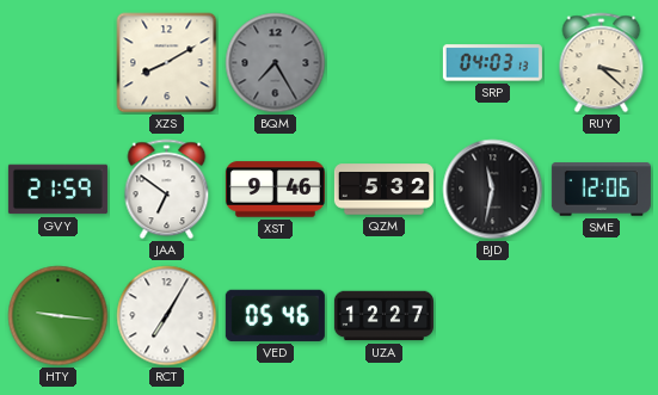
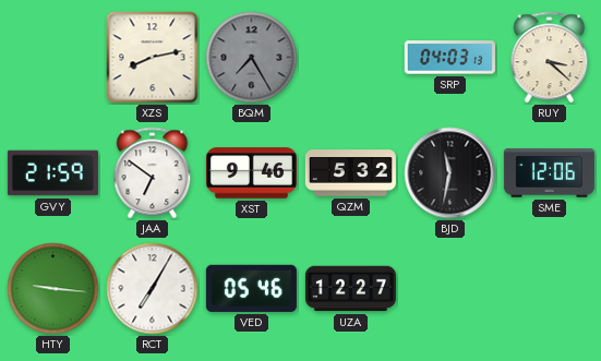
XZS: 8:10 -> 8:13
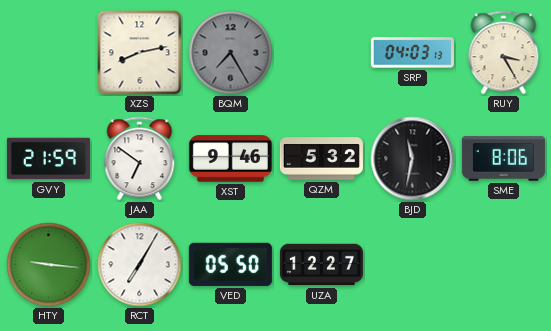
RUY: 3:22 -> 3:25
SME: 12:06 -> 8:06
VED: 05:46 -> 05:50
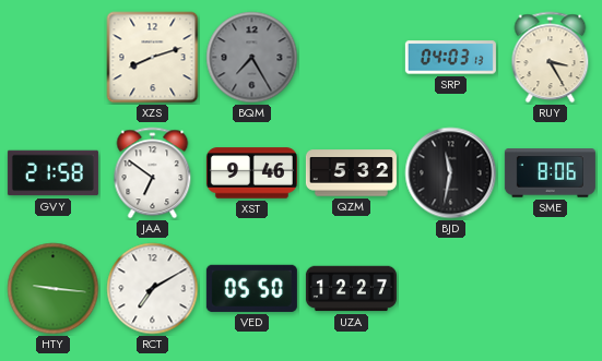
XZS: 8:13 -> 8:12
GVY: 21:59 -> 21:58
RCT: 7:05 -> 7:10
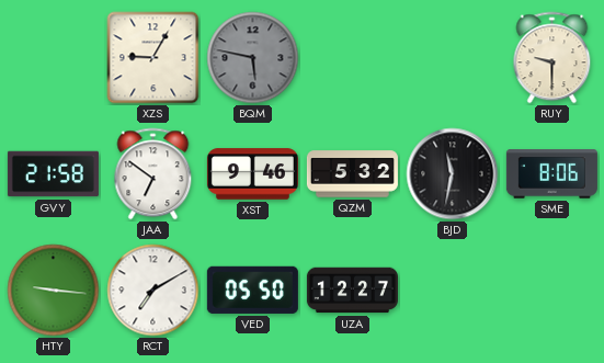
XZS: 8:12 -> 9:05
BQM: 7:25 -> 5:47
SRP: 04:03 -> none
RUY: 3:25 -> 9:30
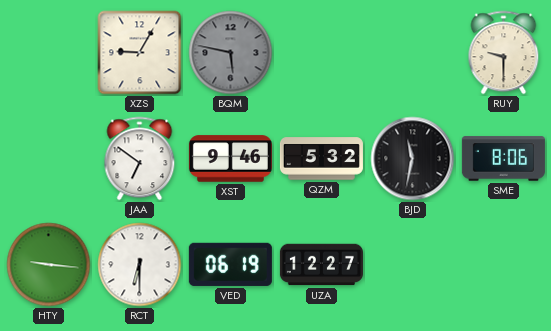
GVY: 21:58 -> none
RCT: 7:10 -> 6:30
VED: 05:50 -> 06:19
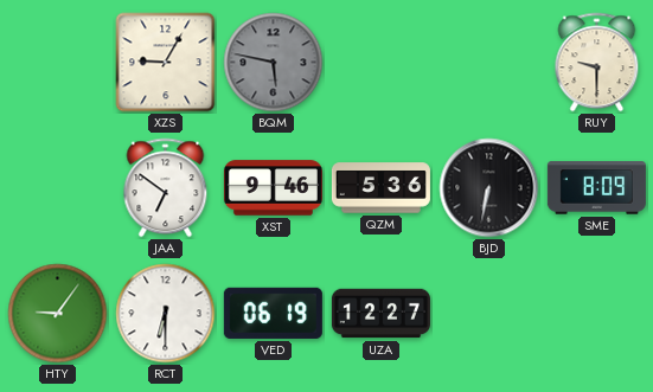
QZM: 5:32 -> 5:36
BJD: 11:32 -> 6:32
SME: 8:06 -> 8:09
HTY: 9:16 -> 9:06
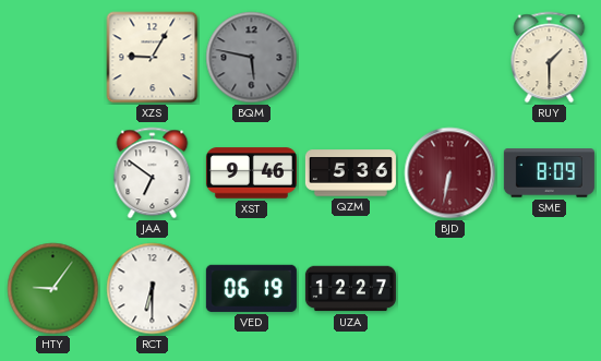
RUY: 9:30 -> 1:30
BJD dial: black -> burgundy
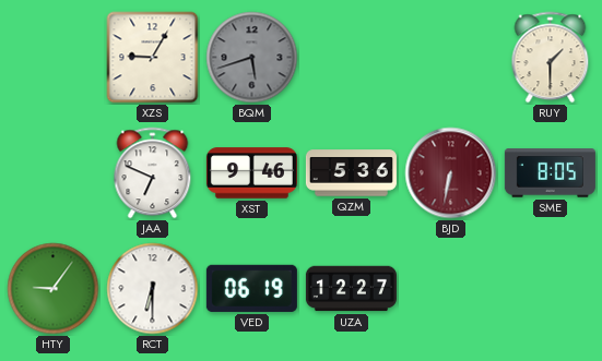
BQM: 5:47 -> 5:42
JAA: 6:51 -> 6:49
SME: 8:09 -> 8:05
